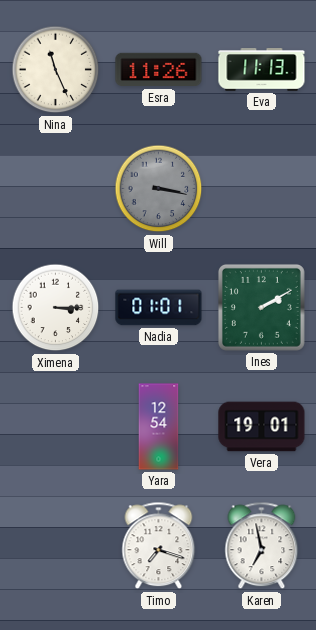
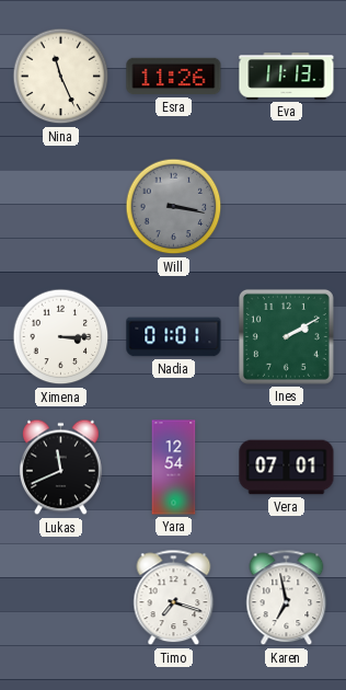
Lukas: none -> 11:41
Vera: 19:01 -> 07:01
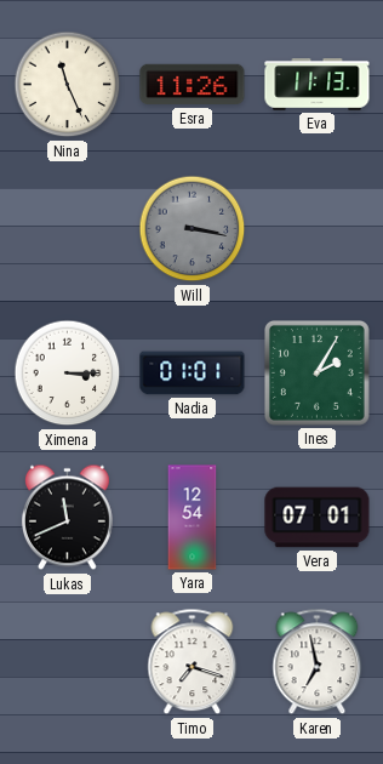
Ines: 2:10 -> 2:05
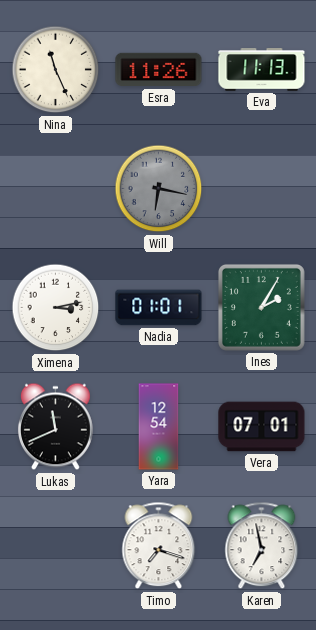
Will: 3:17 -> 6:17
Ximena: 3:15 -> 3:13
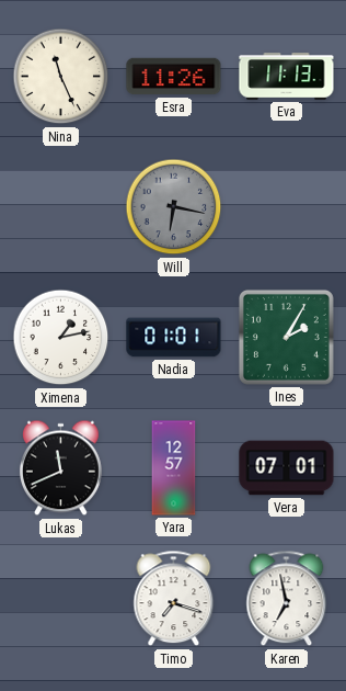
Ximena: 3:13 -> 1:13
Yara: 12:54 -> 12:57
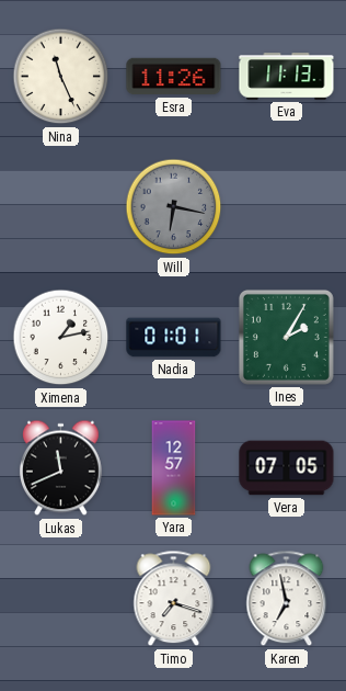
Vera: 07:01 -> 07:05
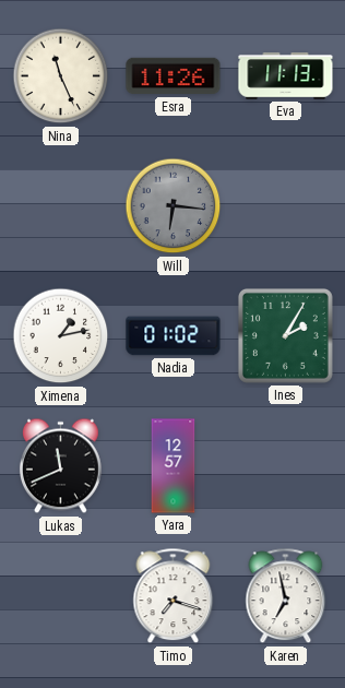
Will: 6:17 -> 6:16
Nadia: 01:01 -> 01:02
Vera: 07:05 -> none
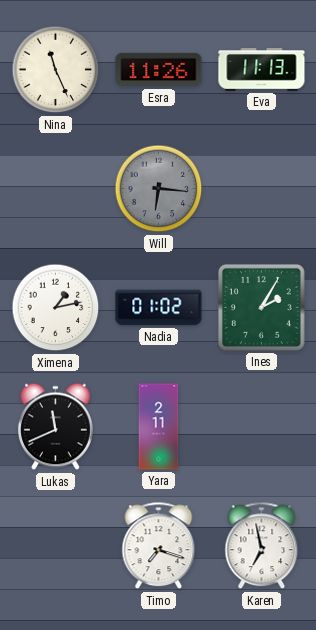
Yara: 12:57 -> 2:11
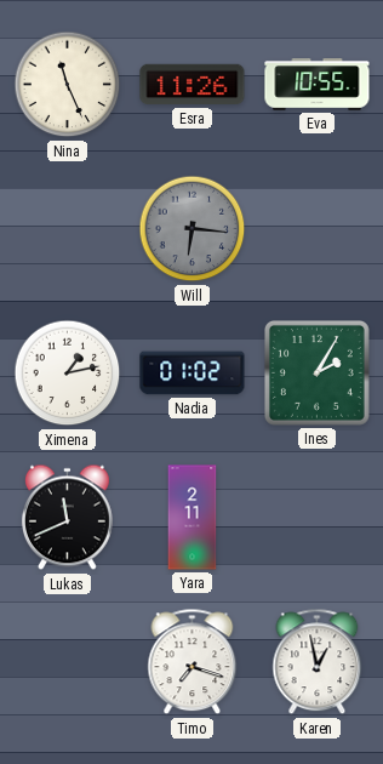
Eva: 11:13 -> 10:55
Karen: 6:58 -> 12:58
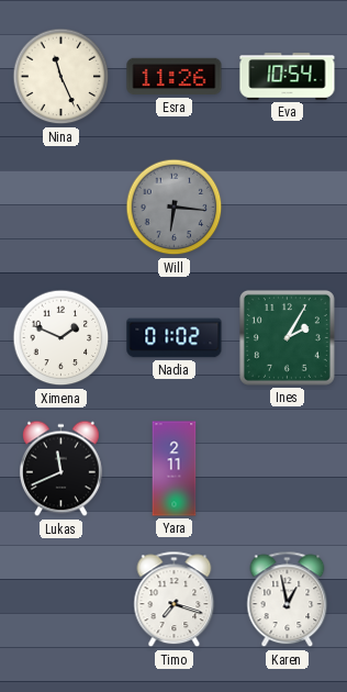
Eva: 10:55 -> 10:54
Ximena: 1:13 -> 1:49
